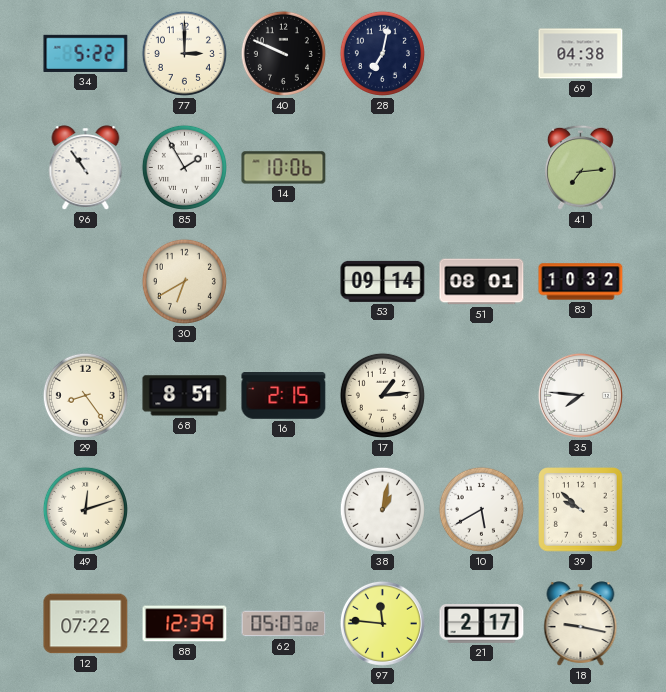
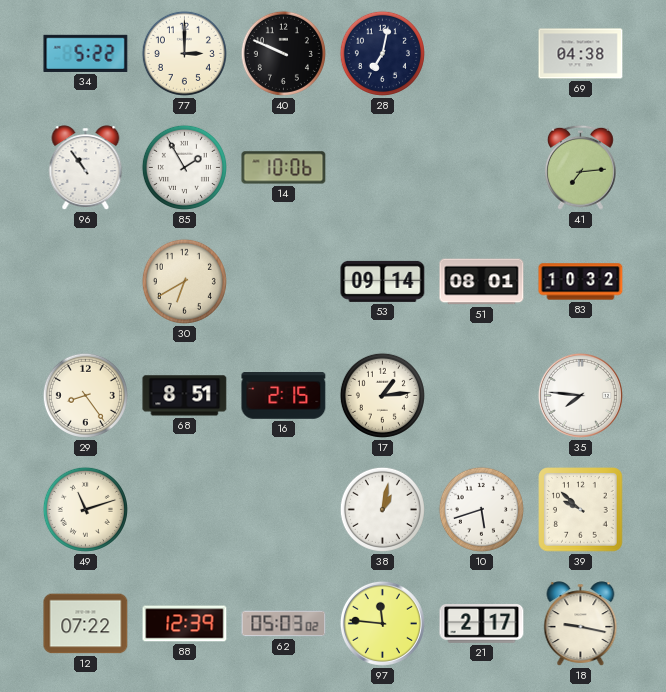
49: 12:12 -> 11:12
10: 5:40 -> 5:42
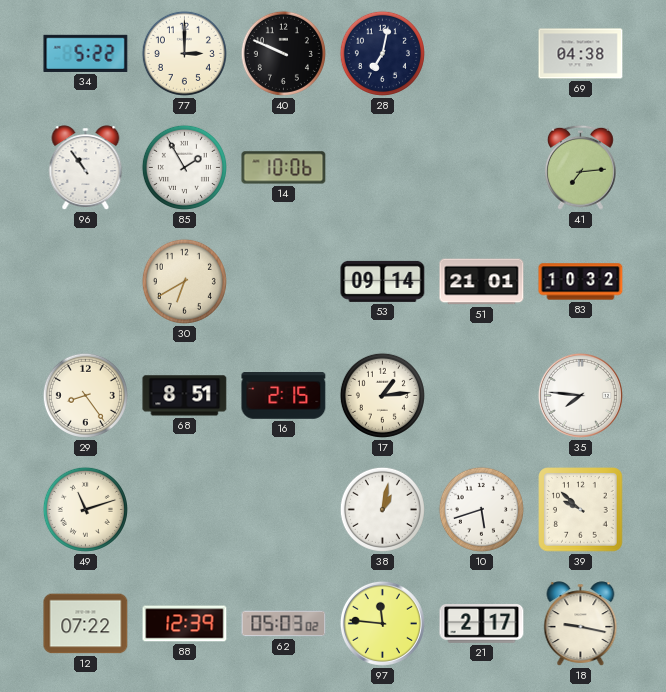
51: 08:01 -> 21:01
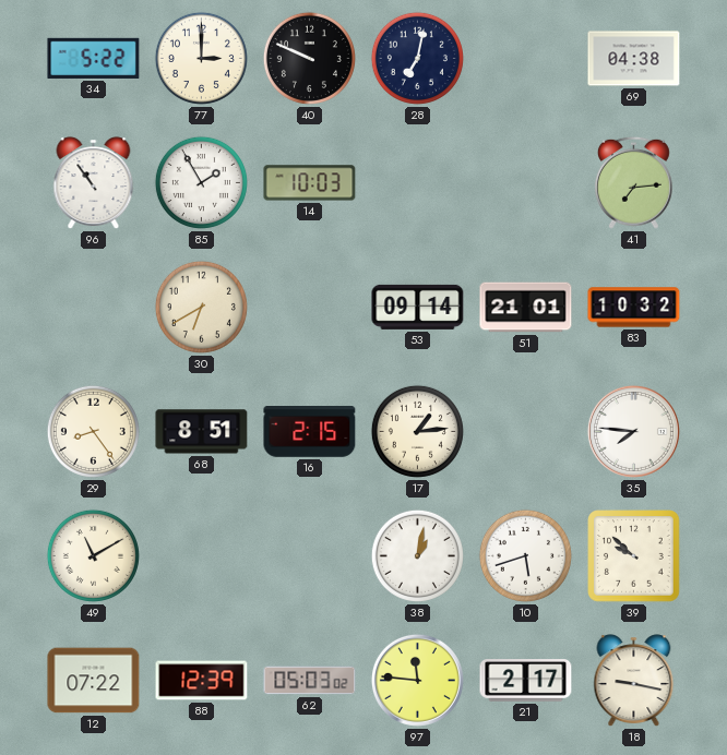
14: 10:06 -> 10:03
49: 11:12 -> 11:10
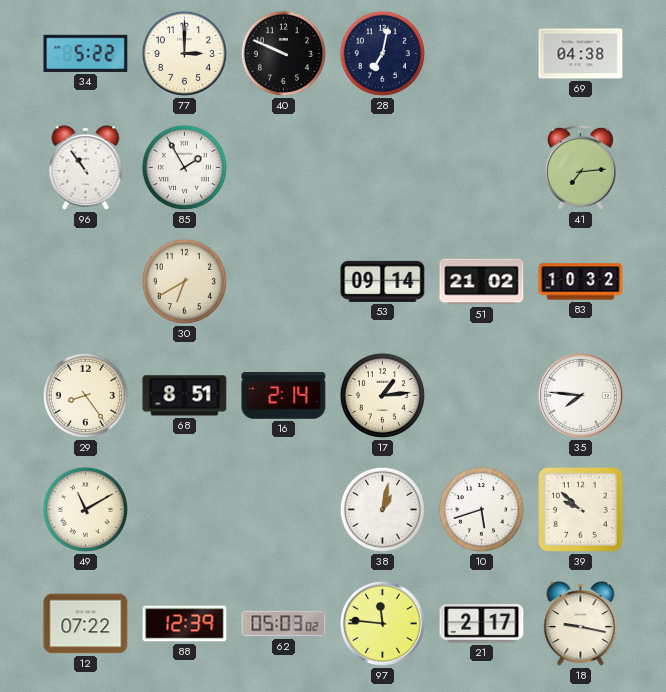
14: 10:03 -> none
51: 21:01 -> 21:02
16: 2:15 -> 2:14
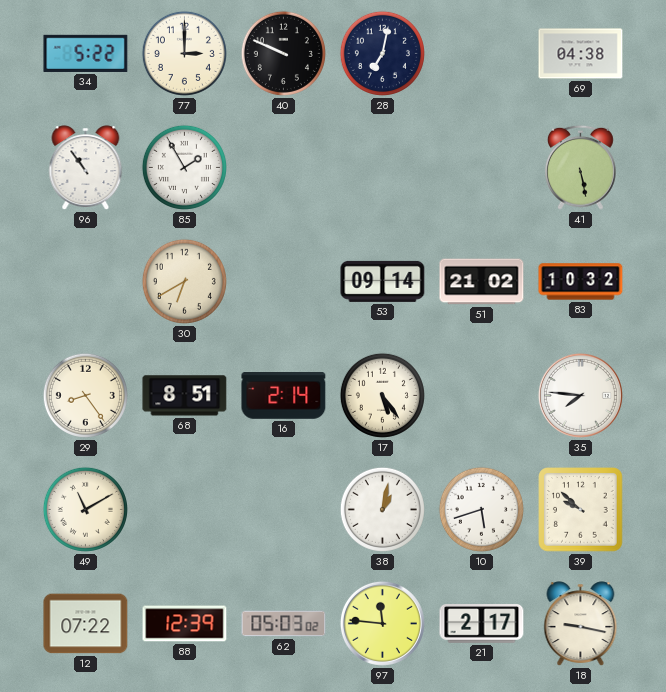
41: 7:14 -> 5:28
17: 1:14 -> 5:24
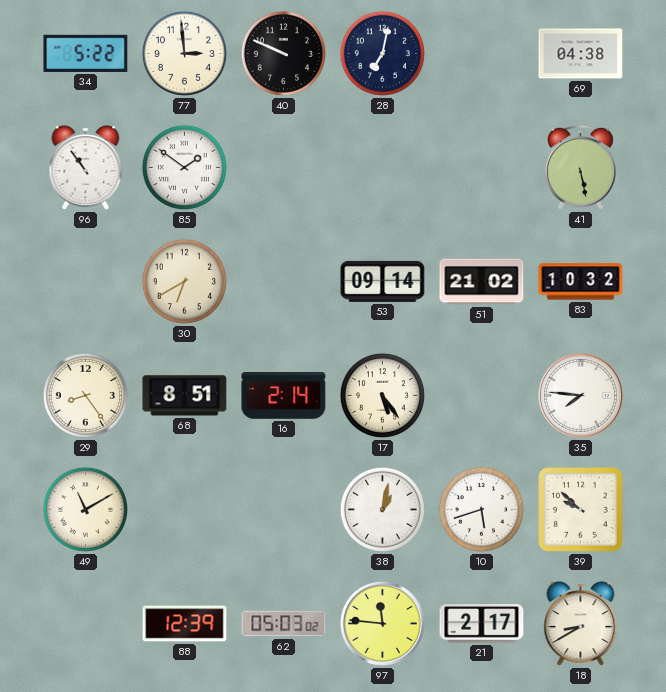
77: 3:00 -> 2:59
85: 1:55 -> 1:51
12: 07:22 -> none
18: 9:17 -> 8:40
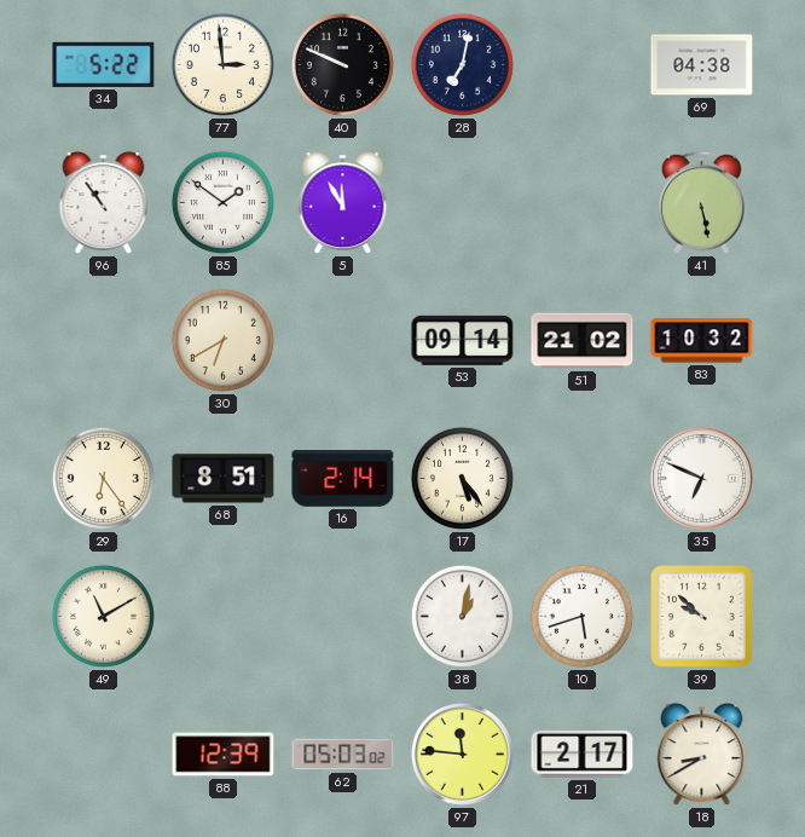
5: none -> 11:55
29: 8:24 -> 6:24
35: 7:46 -> 6:49
